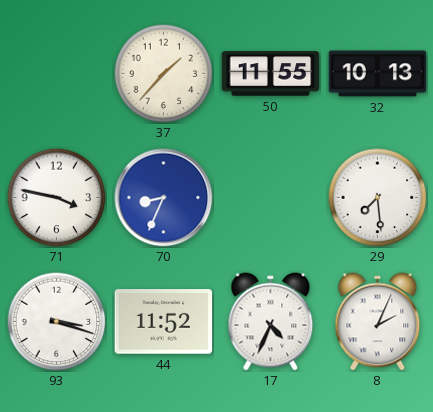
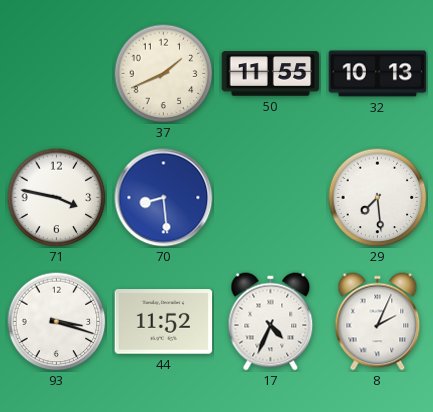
37: 1:37 -> 1:41
70: 8:34 -> 8:29
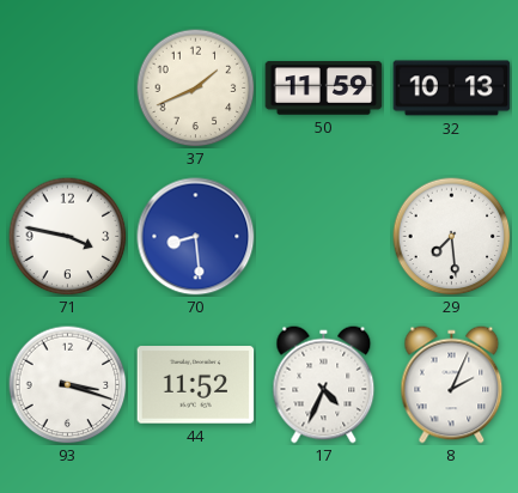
50: 11:55 -> 11:59
